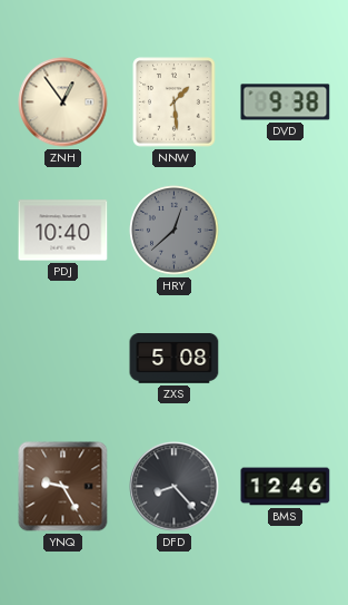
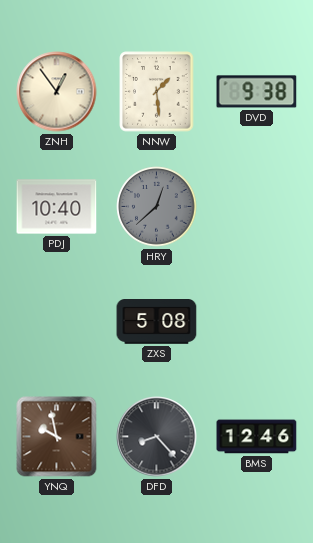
YNQ: 9:25 -> 9:58
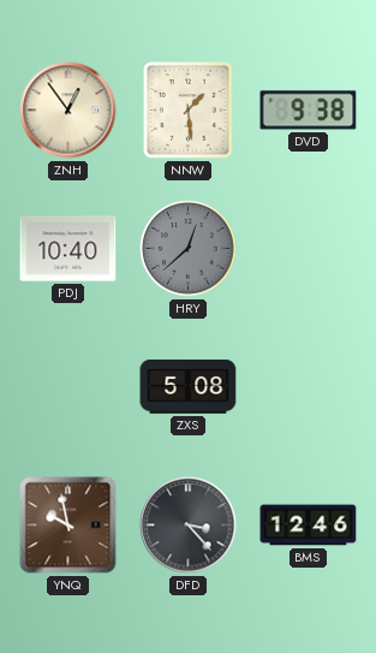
DFD: 8:23 -> 3:23
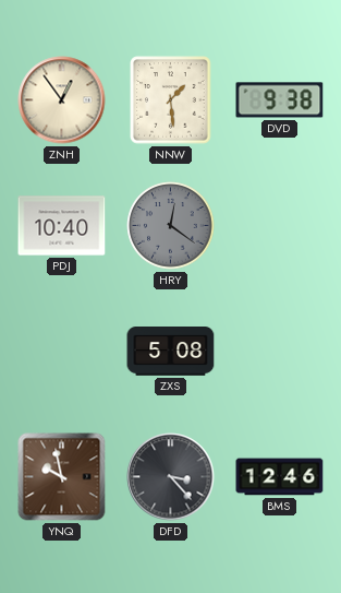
HRY: 12:38 -> 12:21
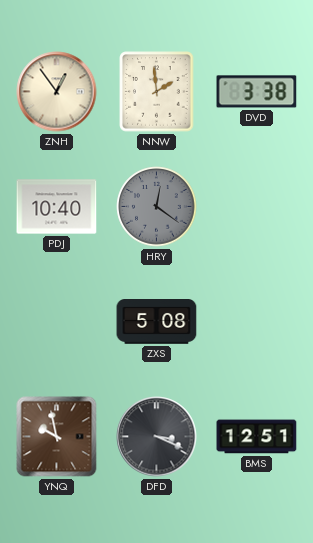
NNW: 1:29 -> 1:59
DVD: 9:38 -> 3:38
DFD: 3:23 -> 3:19
BMS: 12:46 -> 12:51
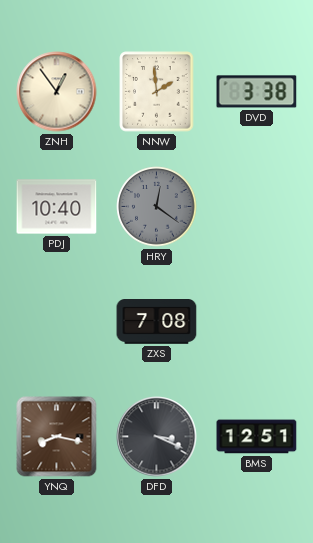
ZXS: 5:08 -> 7:08
YNQ: 9:58 -> 8:17
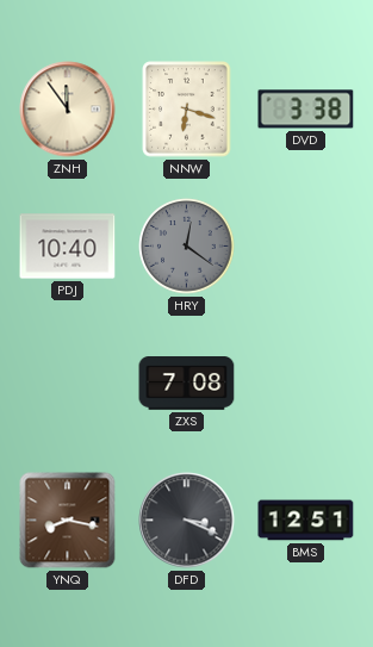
ZNH: 12:54 -> 11:54
NNW: 1:59 -> 6:18
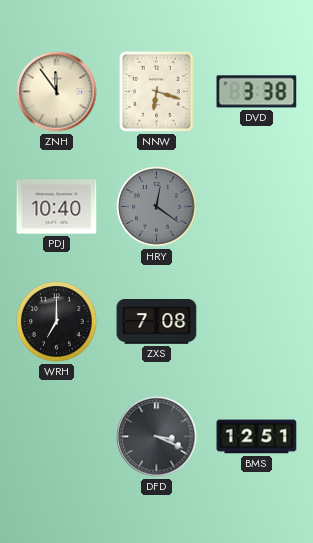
WRH: none -> 7:00
YNQ: 8:17 -> none
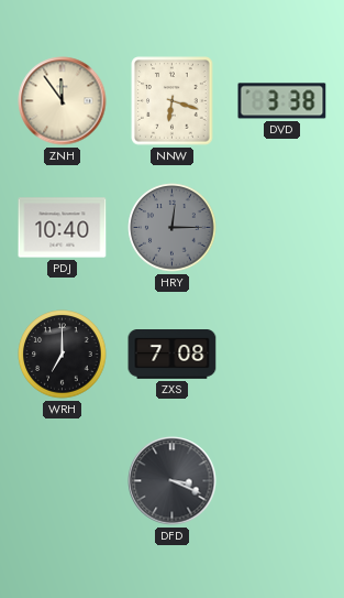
HRY: 12:21 -> 12:15
BMS: 12:51 -> none
